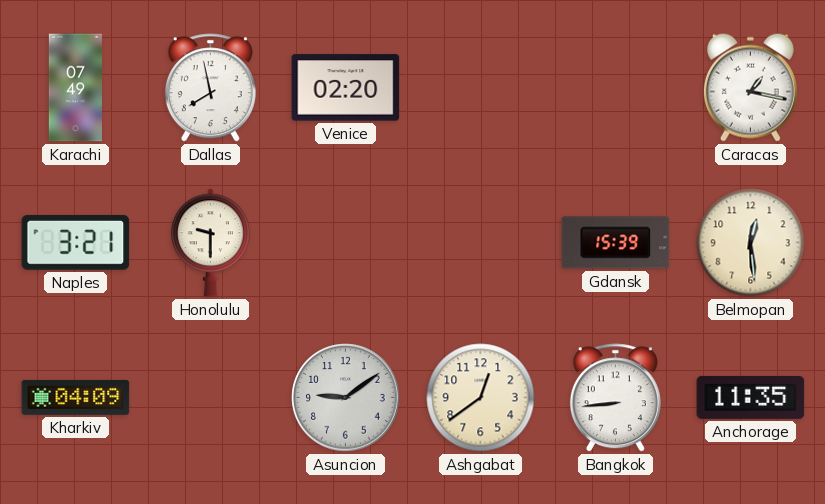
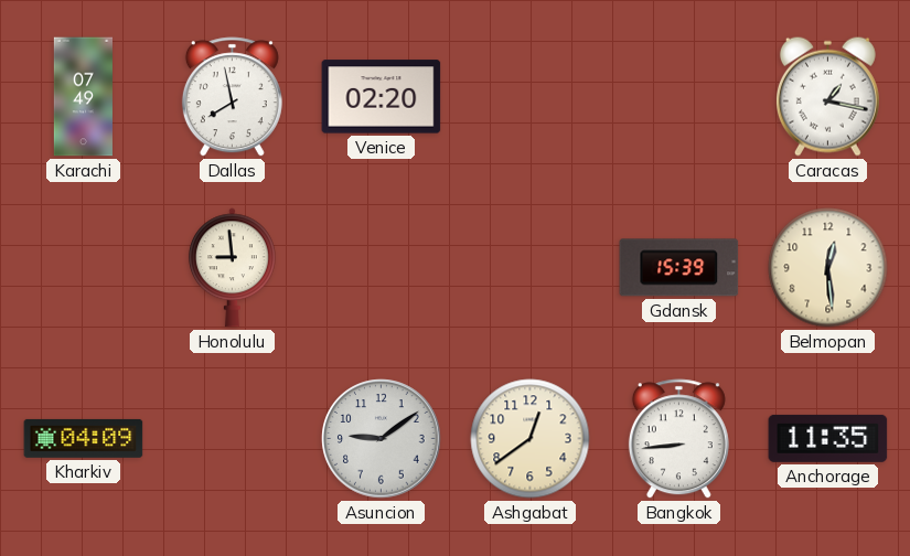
Naples: 3:21 -> none
Honolulu: 9:30 -> 8:59
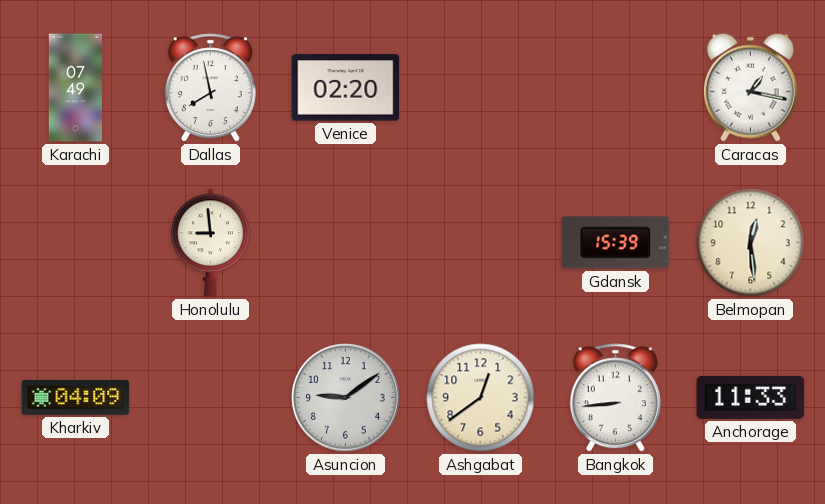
Anchorage: 11:35 -> 11:33
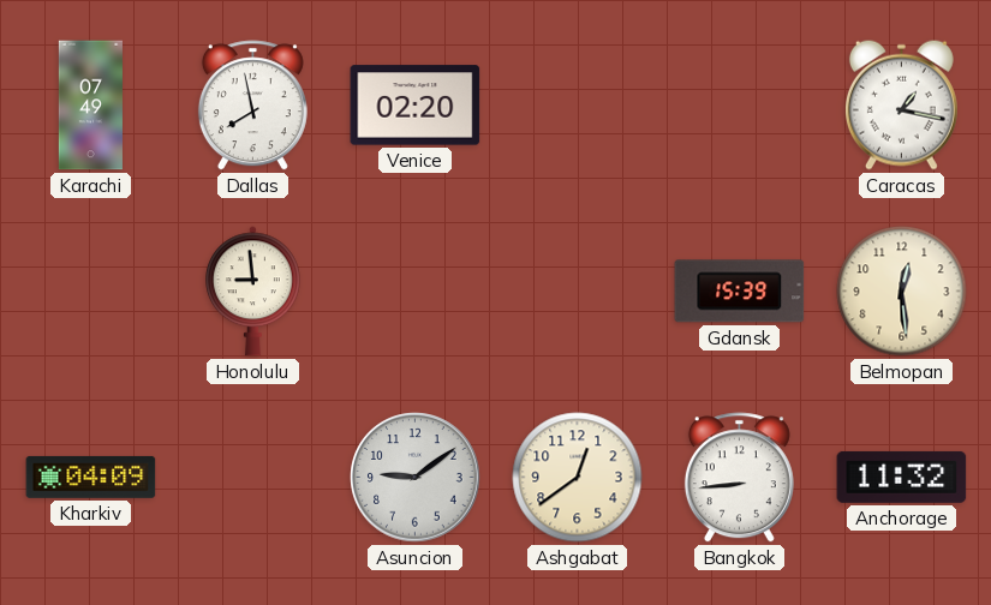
Anchorage: 11:33 -> 11:32
